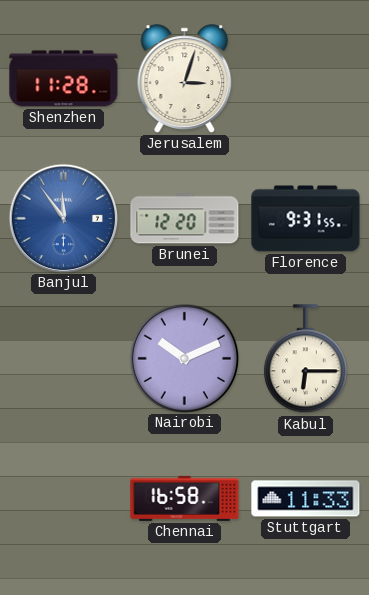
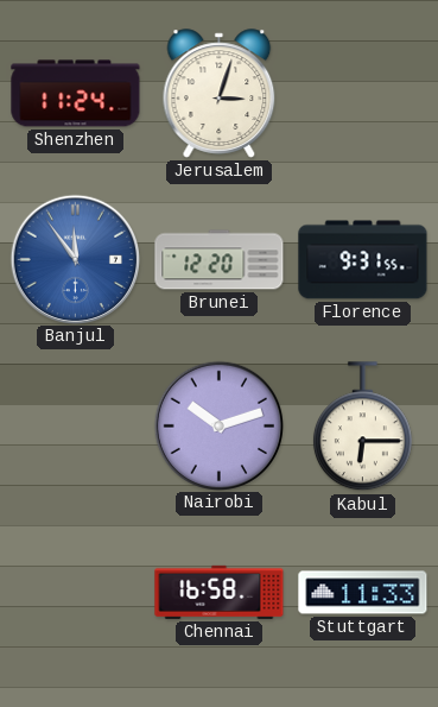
Shenzhen: 11:28 -> 11:24
Nairobi: 10:11 -> 10:12
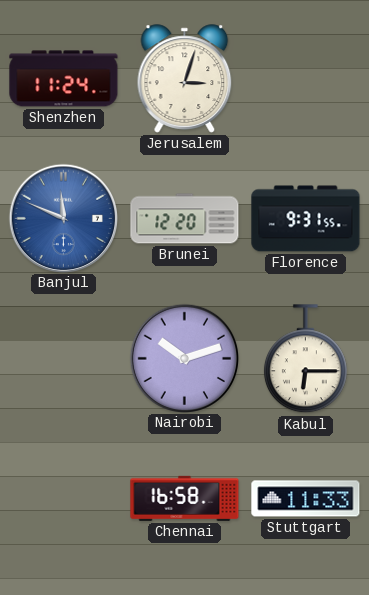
Banjul: 11:54 -> 11:49
